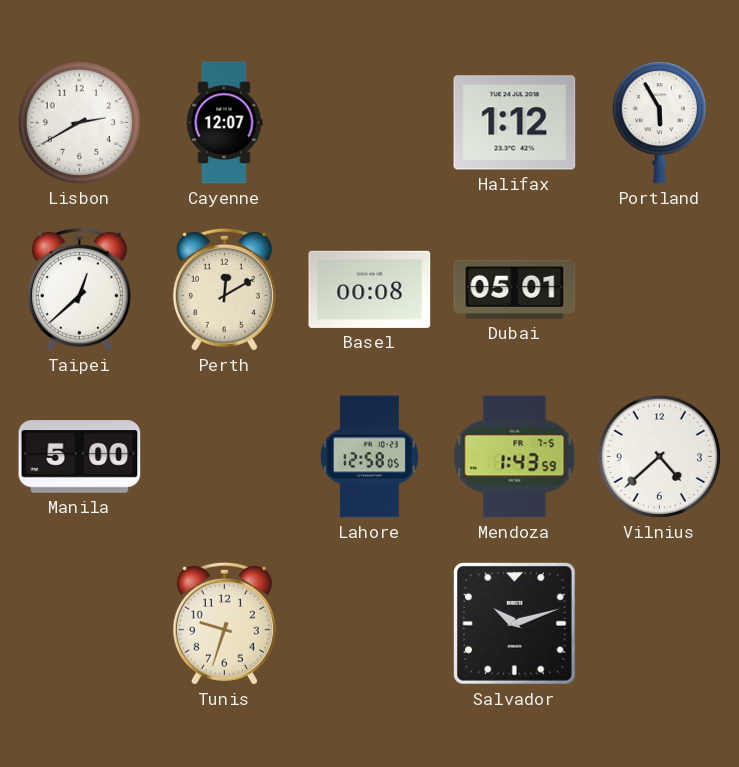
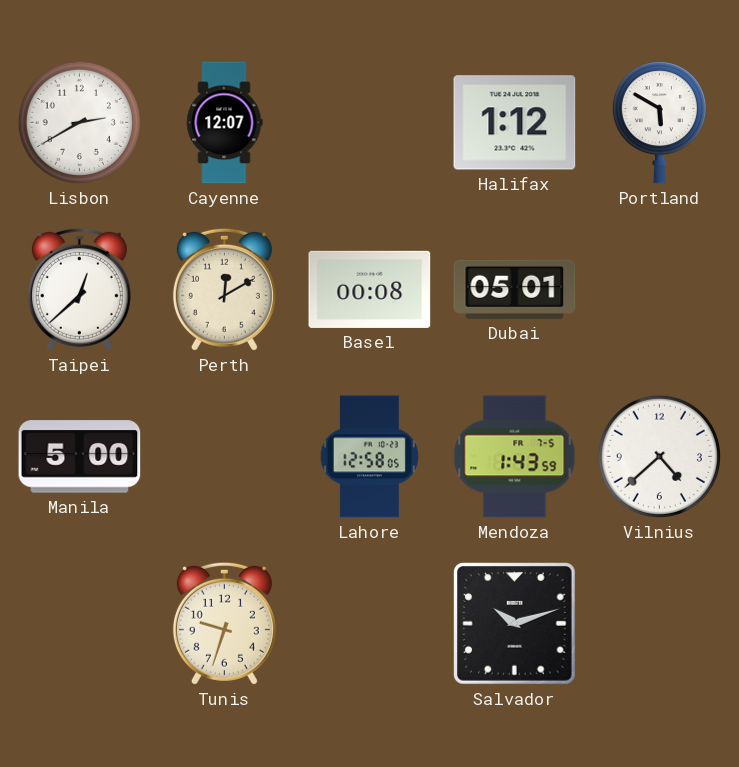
Portland: 5:55 -> 5:50
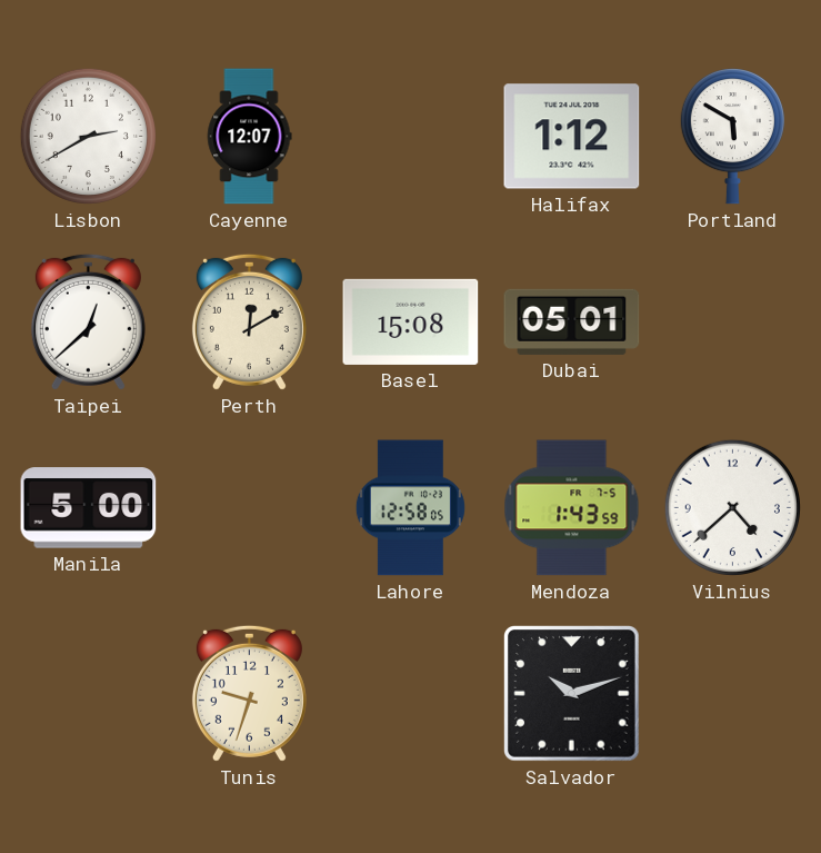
Basel: 00:08 -> 15:08
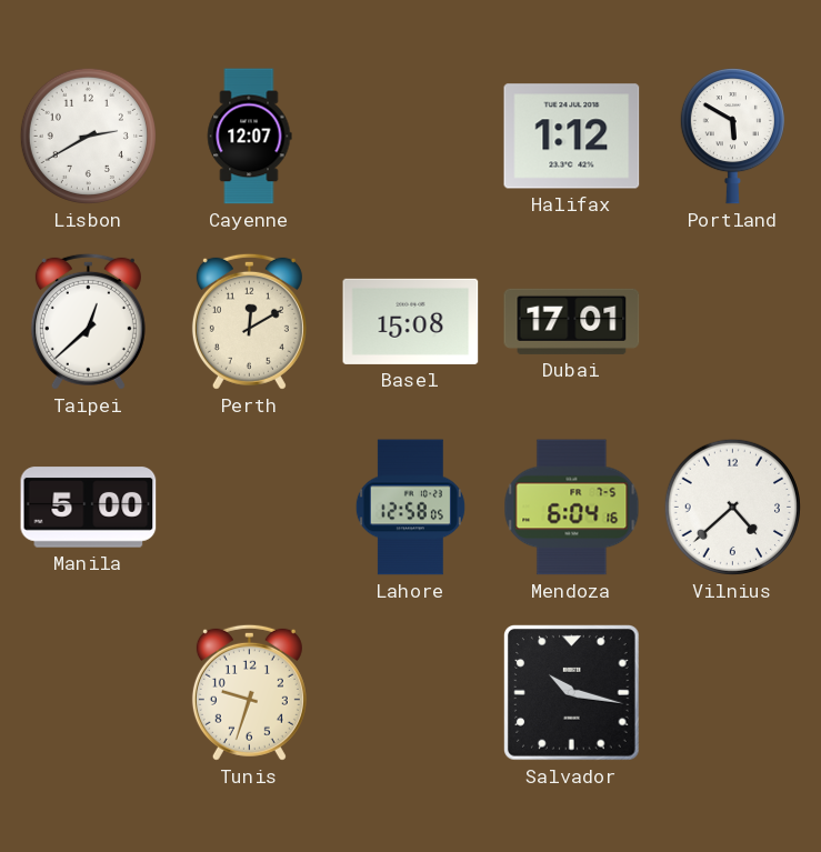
Dubai: 05:01 -> 17:01
Mendoza: 1:43 -> 6:04
Salvador: 10:12 -> 10:17
